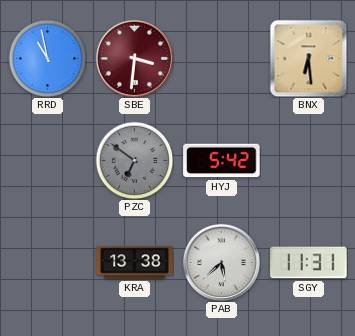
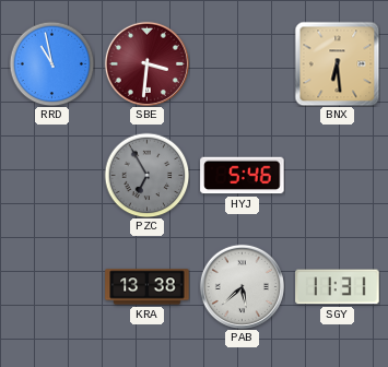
PZC: 6:51 -> 6:55
HYJ: 5:42 -> 5:46
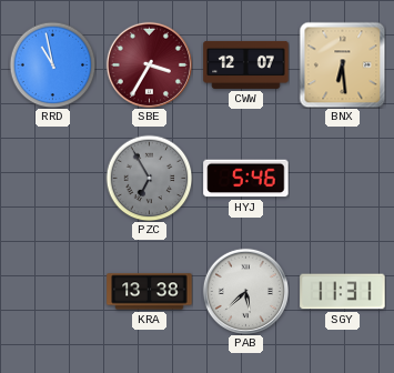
SBE: 3:31 -> 3:35
CWW: none -> 12:07
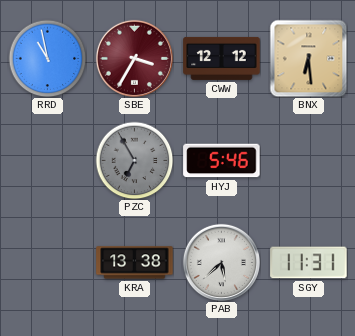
CWW: 12:07 -> 12:12
